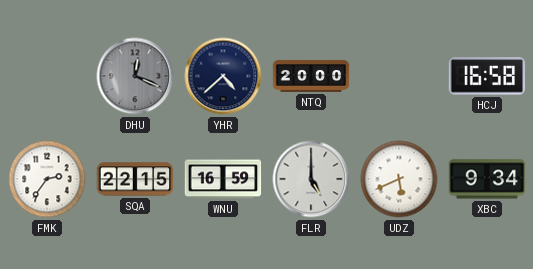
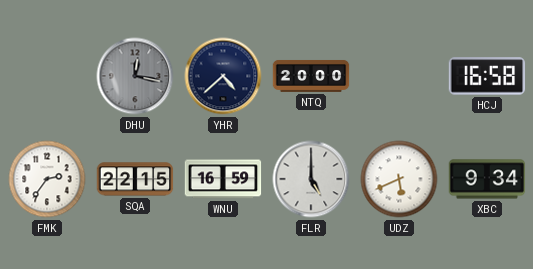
DHU: 12:19 -> 12:17
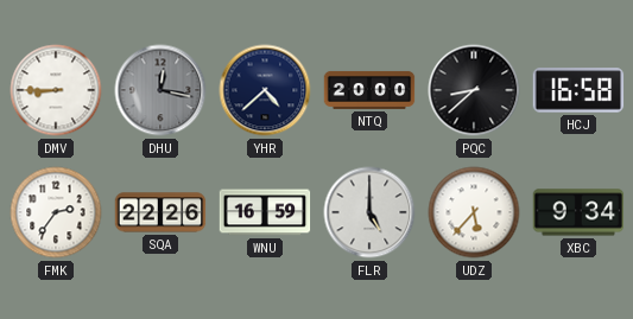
DMV: none -> 8:45
PQC: none -> 8:38
SQA: 22:15 -> 22:26
UDZ: 5:41 -> 5:37
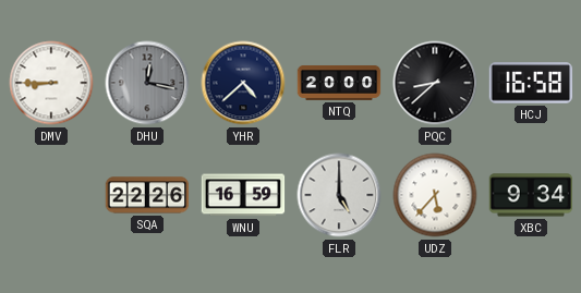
FMK: 2:36 -> none
